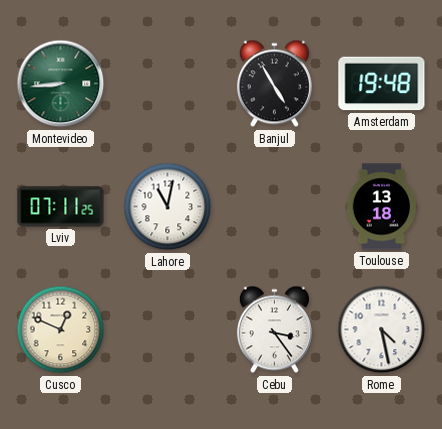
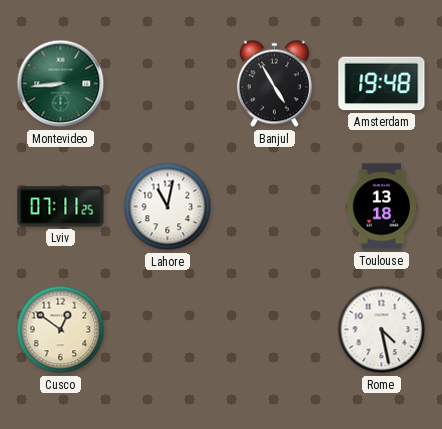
Cusco: 12:49 -> 12:51
Cebu: 3:24 -> none
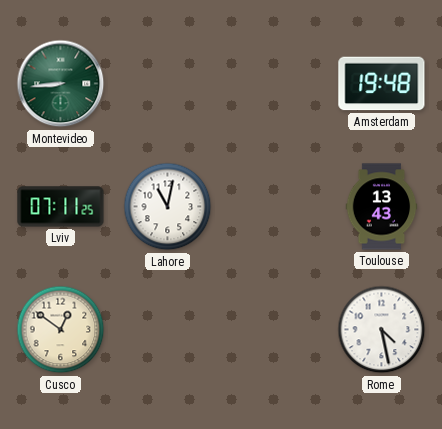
Banjul: 4:55 -> none
Toulouse: 13:18 -> 13:43
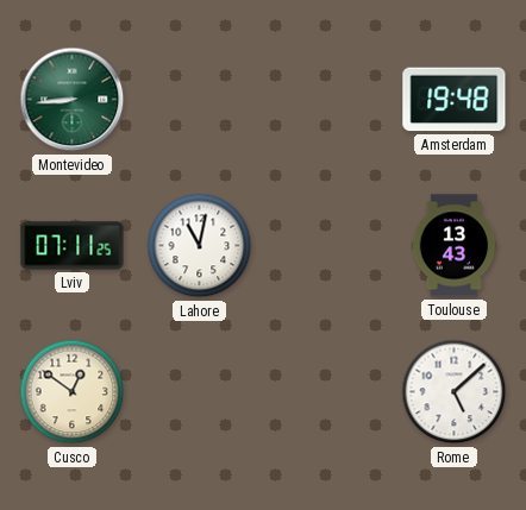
Rome: 4:28 -> 5:08
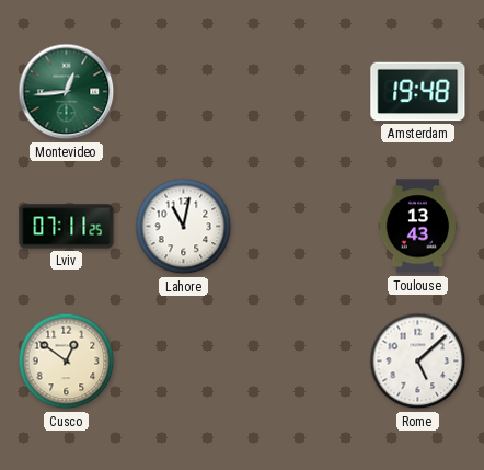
Montevideo: 8:44 -> 12:44
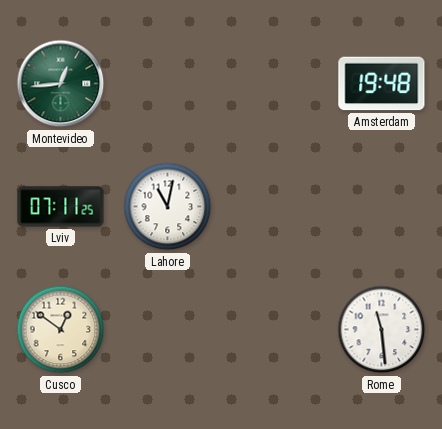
Toulouse: 13:43 -> none
Rome: 5:08 -> 11:29
